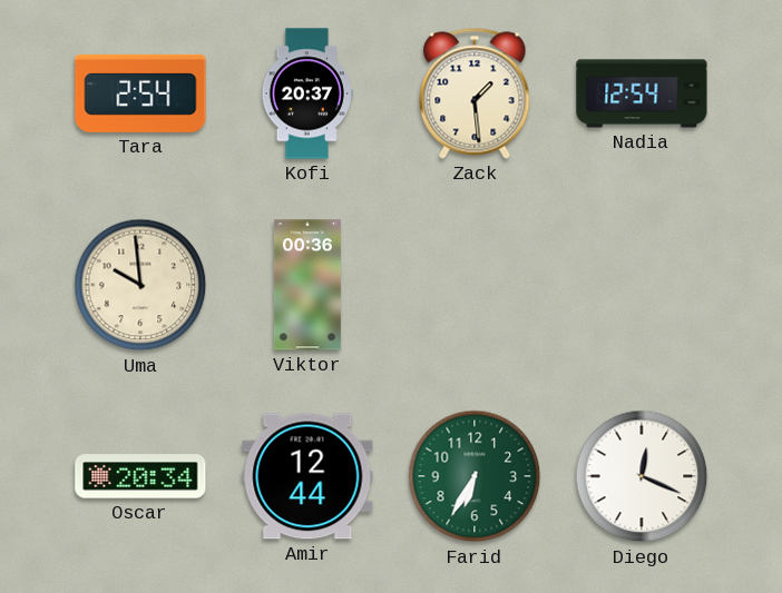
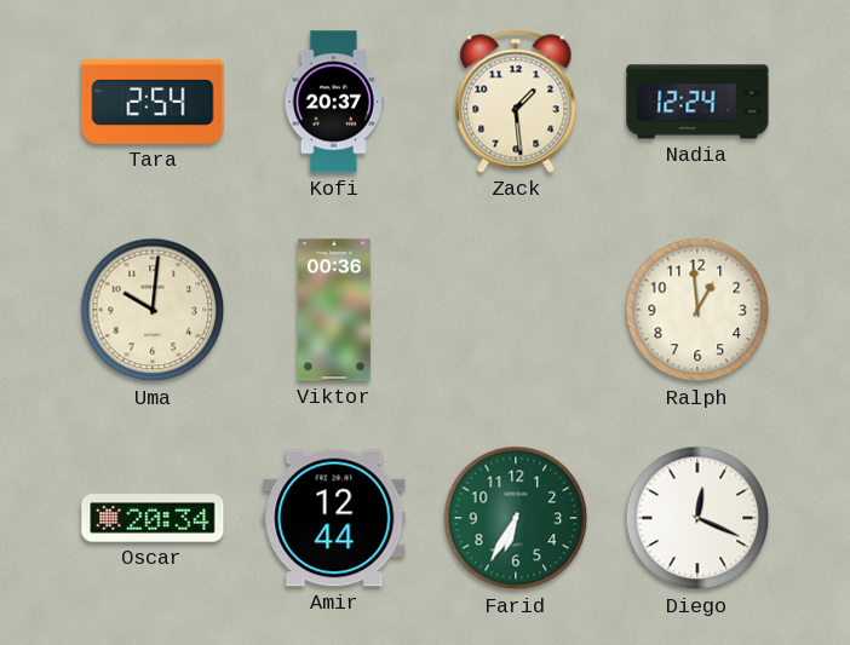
Nadia: 12:54 -> 12:24
Uma: 9:59 -> 10:01
Ralph: none -> 12:59
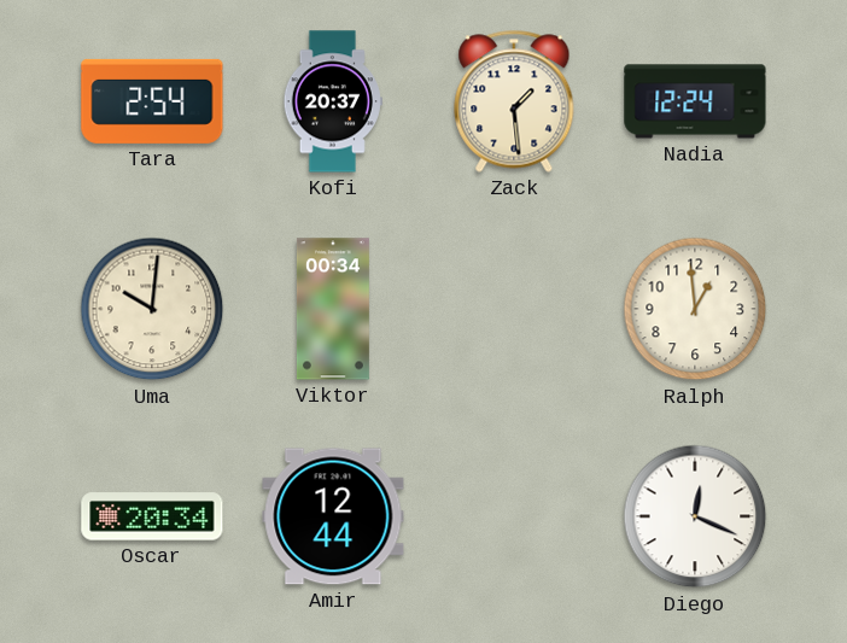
Viktor: 00:36 -> 00:34
Farid: 6:35 -> none
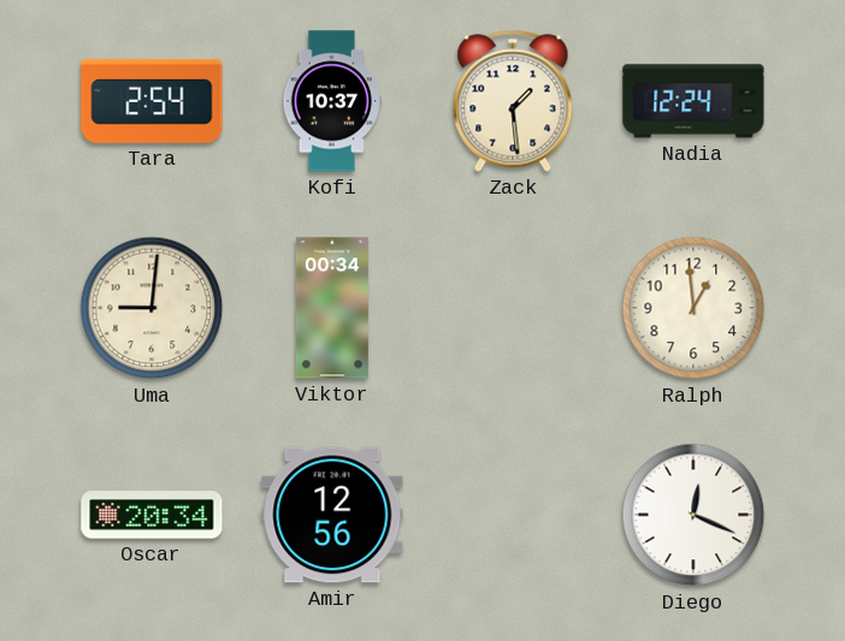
Kofi: 20:37 -> 10:37
Uma: 10:01 -> 9:01
Amir: 12:44 -> 12:56
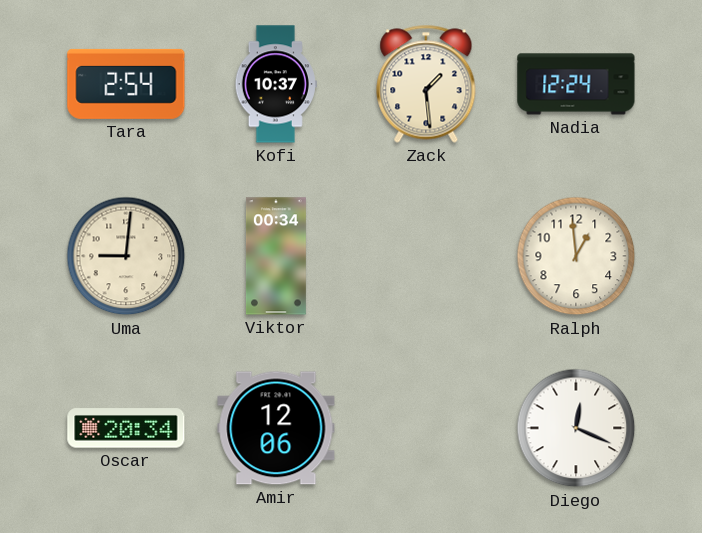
Amir: 12:56 -> 12:06
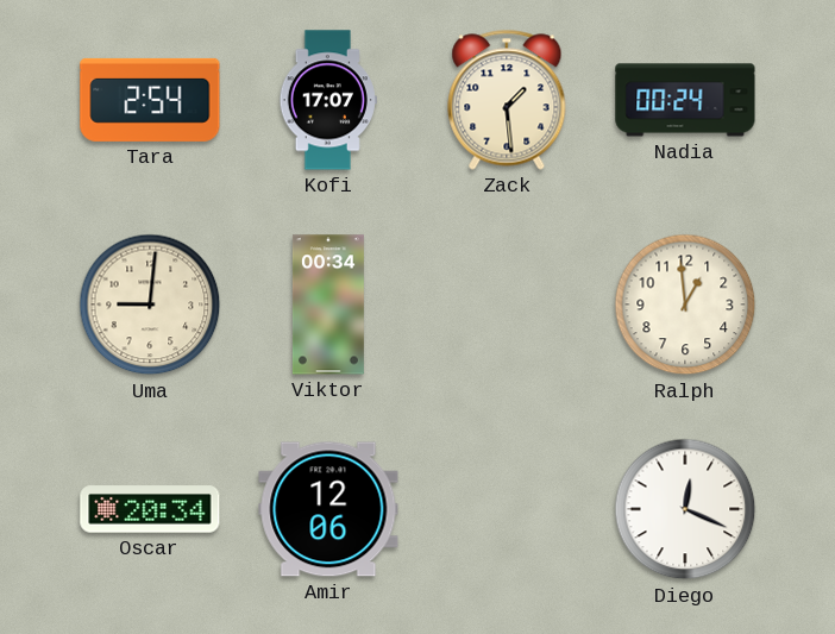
Kofi: 10:37 -> 17:07
Nadia: 12:24 -> 00:24
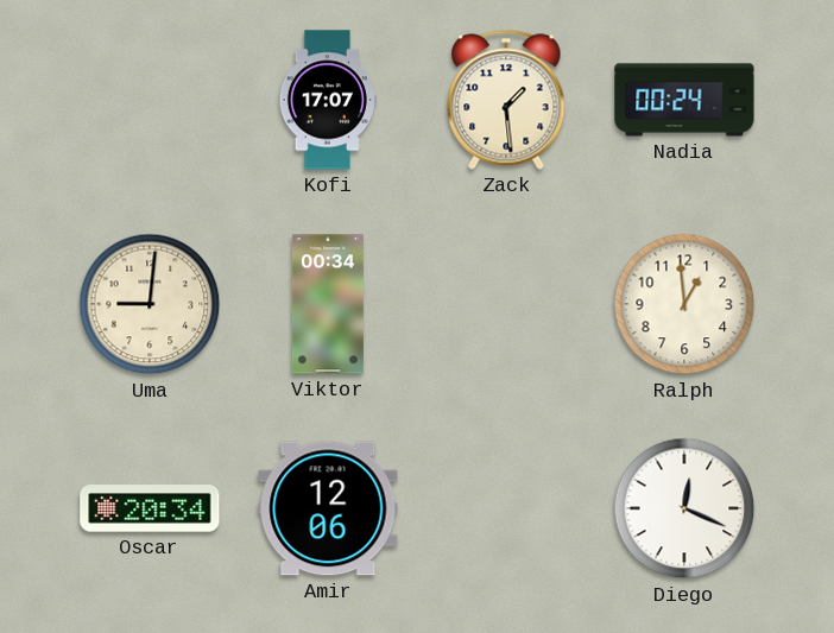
Tara: 2:54 -> none
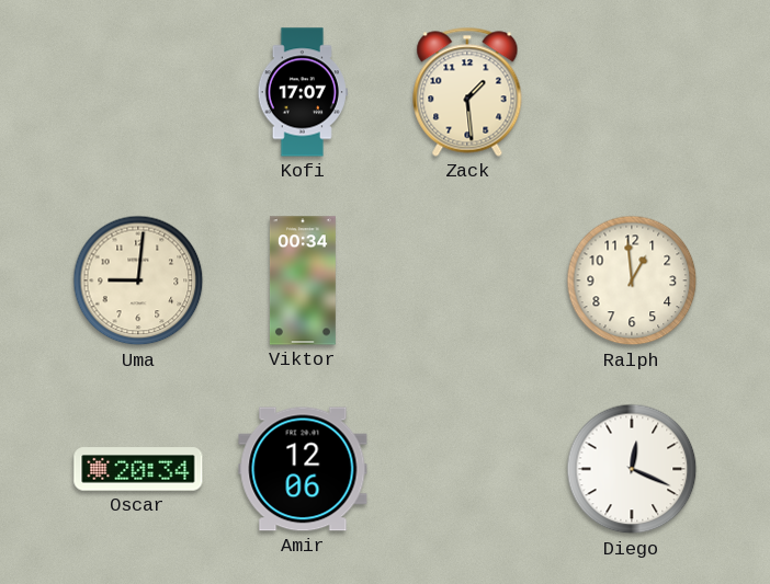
Nadia: 00:24 -> none
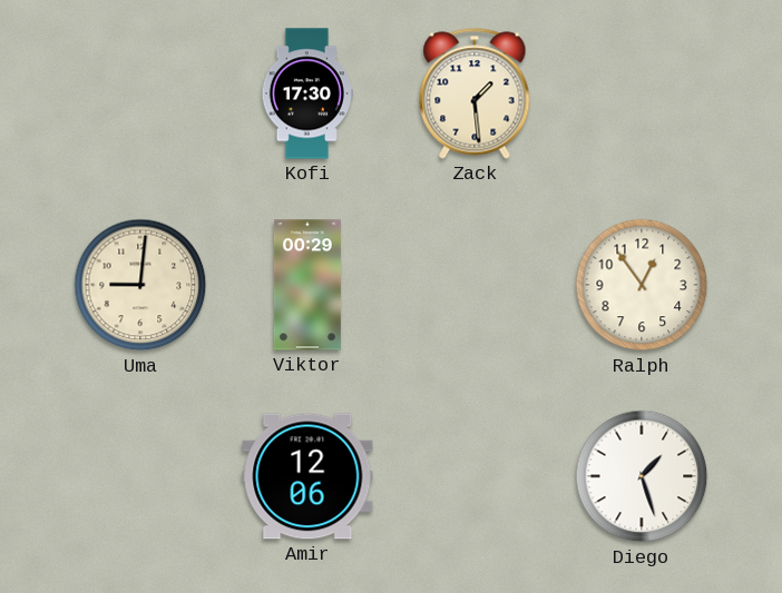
Kofi: 17:07 -> 17:30
Viktor: 00:34 -> 00:29
Ralph: 12:59 -> 12:54
Oscar: 20:34 -> none
Diego: 12:19 -> 1:27
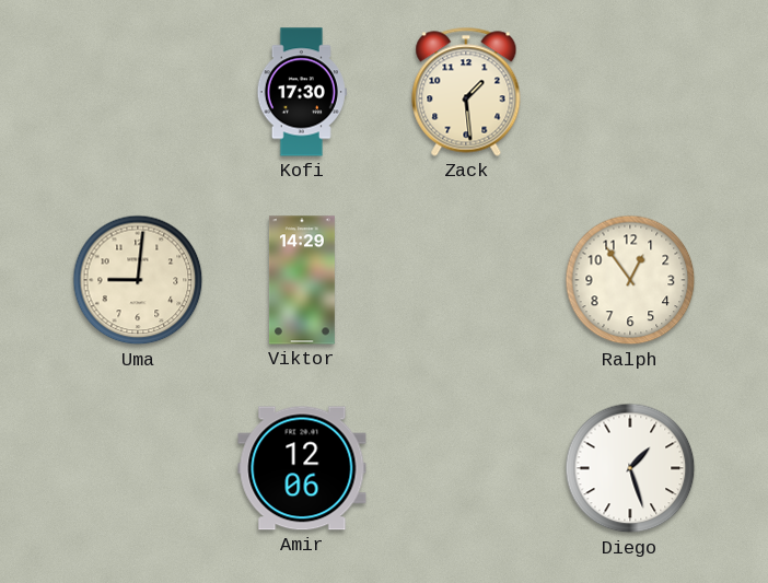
Viktor: 00:29 -> 14:29
